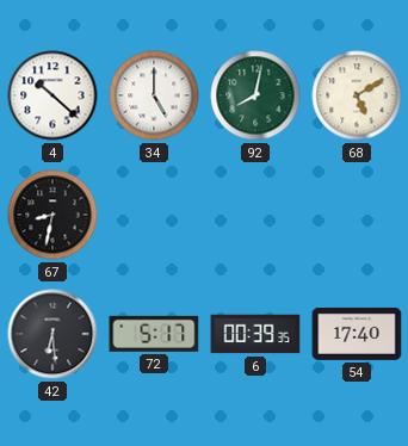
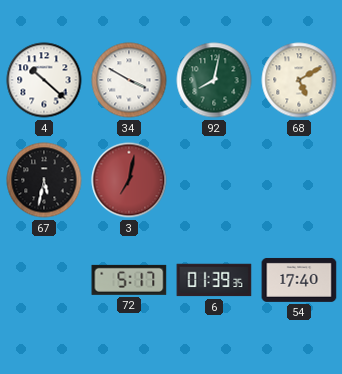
34: 5:00 -> 3:50
67: 8:32 -> 5:32
3: none -> 7:02
42: 6:29 -> none
6: 00:39 -> 01:39
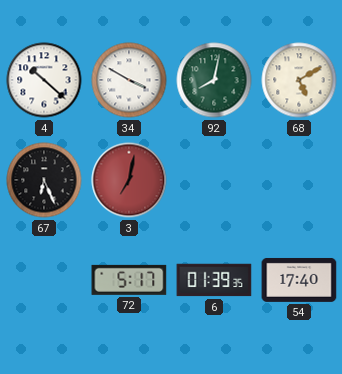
67: 5:32 -> 6:26
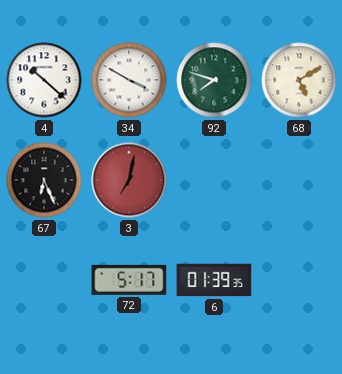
92: 8:02 -> 7:48
54: 17:40 -> none
